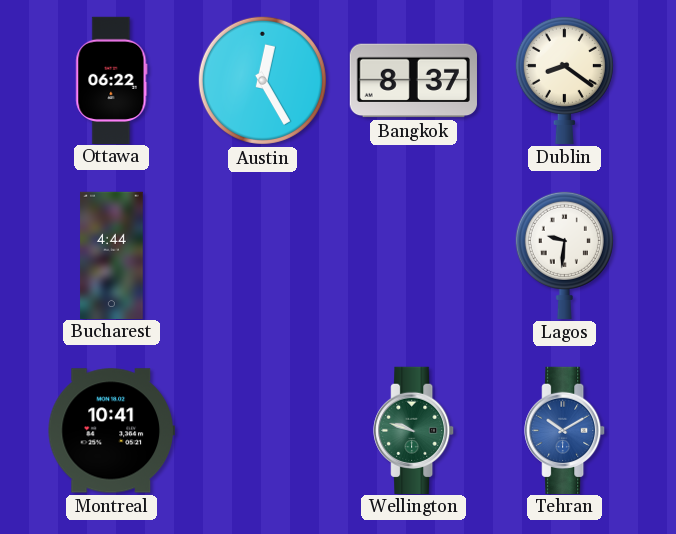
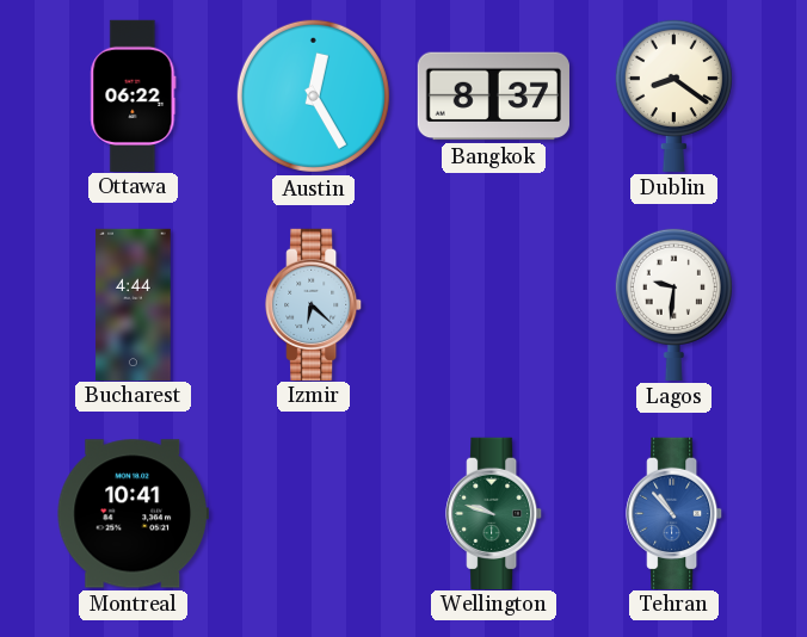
Izmir: none -> 6:22
Tehran: 10:10 -> 10:53
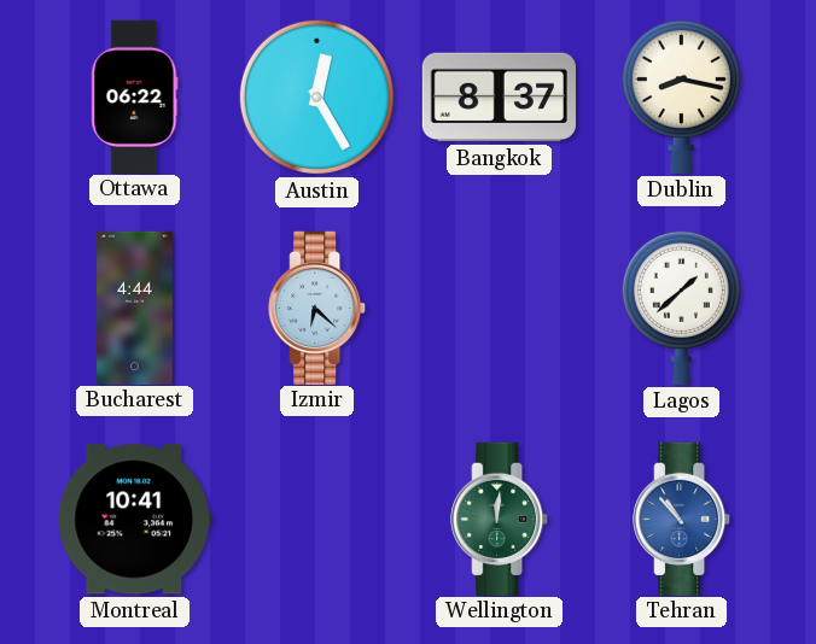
Dublin: 8:21 -> 8:17
Lagos: 9:31 -> 1:38
Wellington: 9:48 -> 12:01
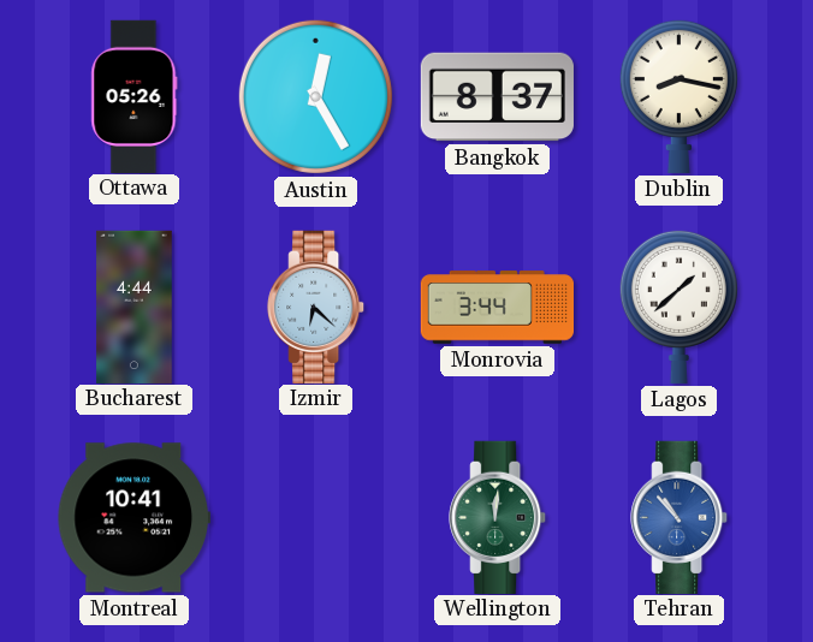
Ottawa: 06:22 -> 05:26
Monrovia: none -> 3:44
